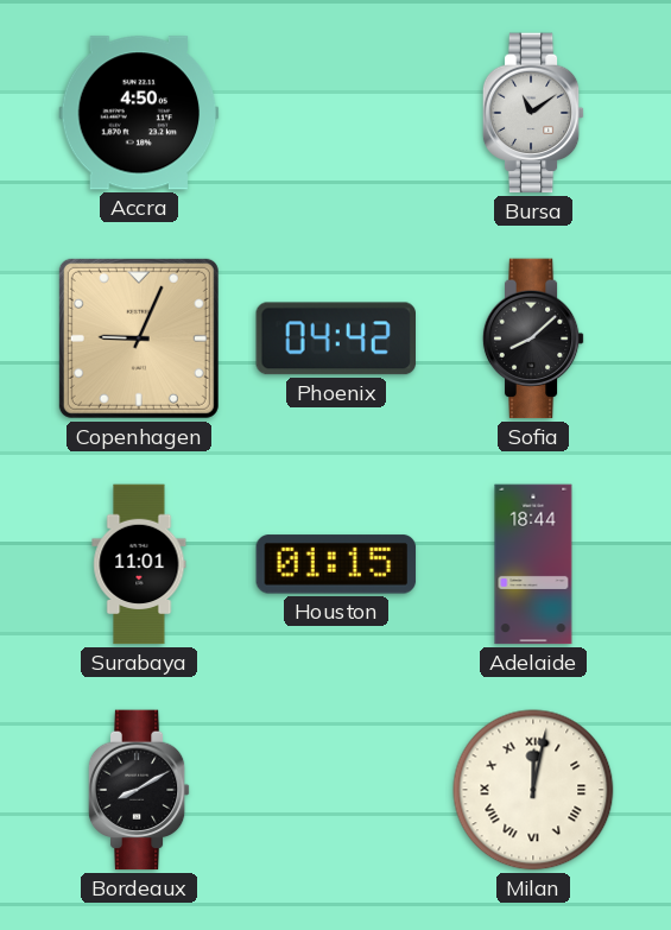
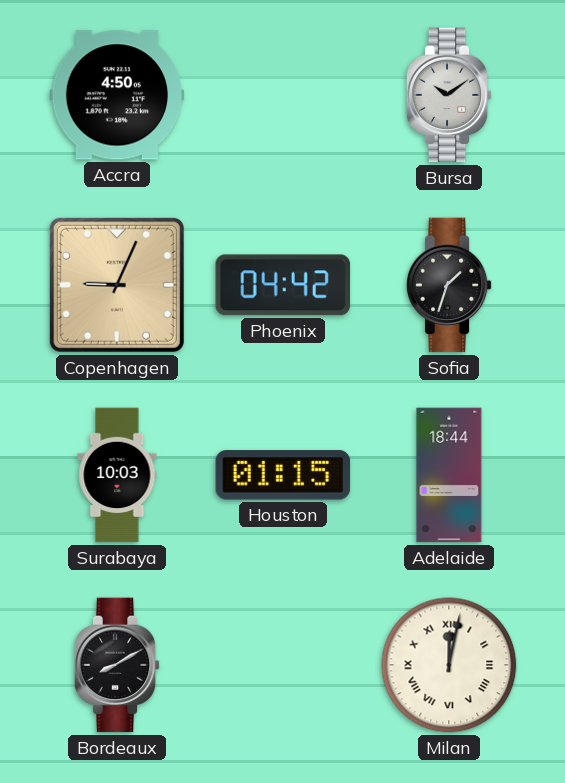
Bursa: 11:09 -> 10:09
Sofia: 8:08 -> 1:33
Surabaya: 11:01 -> 10:03
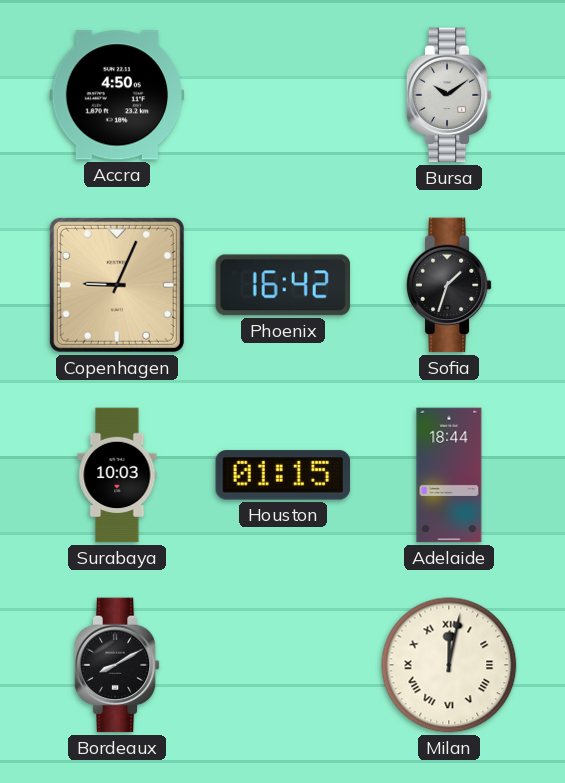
Phoenix: 04:42 -> 16:42
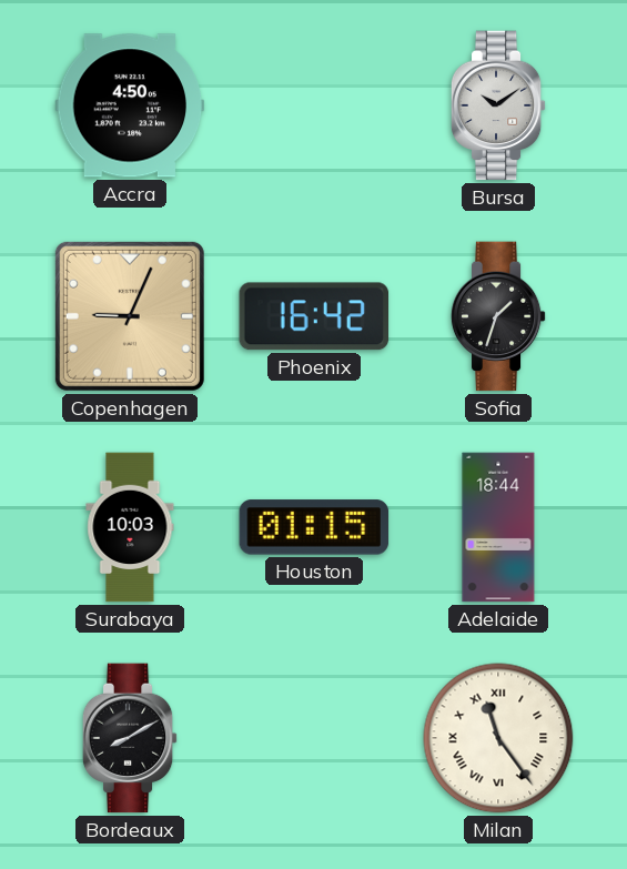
Milan: 12:02 -> 11:24
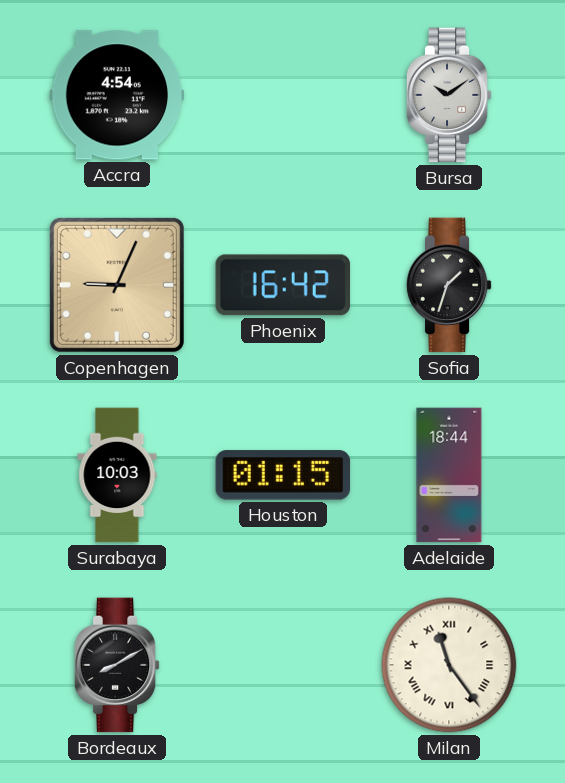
Accra: 4:50 -> 4:54
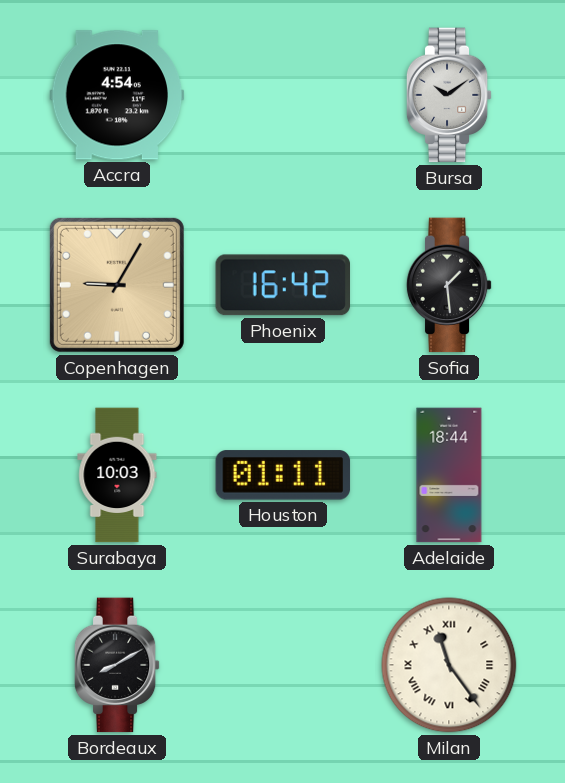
Copenhagen: 9:04 -> 9:05
Sofia: 1:33 -> 1:29
Houston: 01:15 -> 01:11
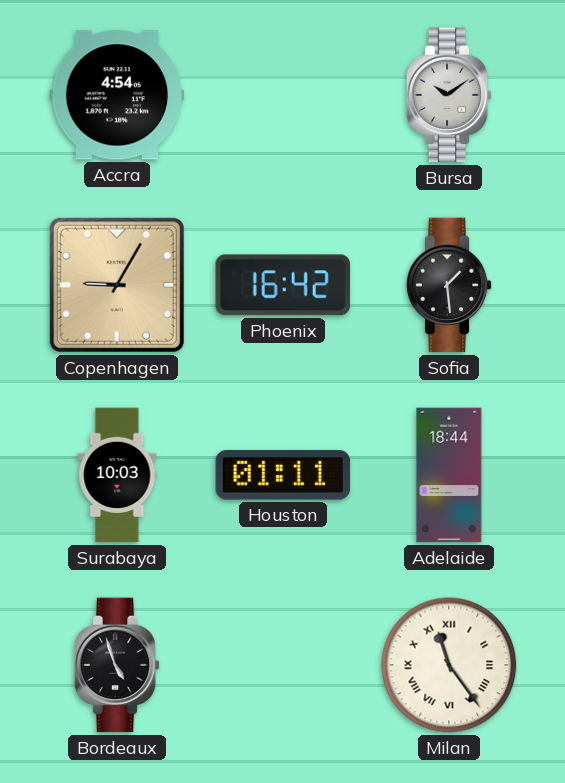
Bordeaux: 8:10 -> 4:57
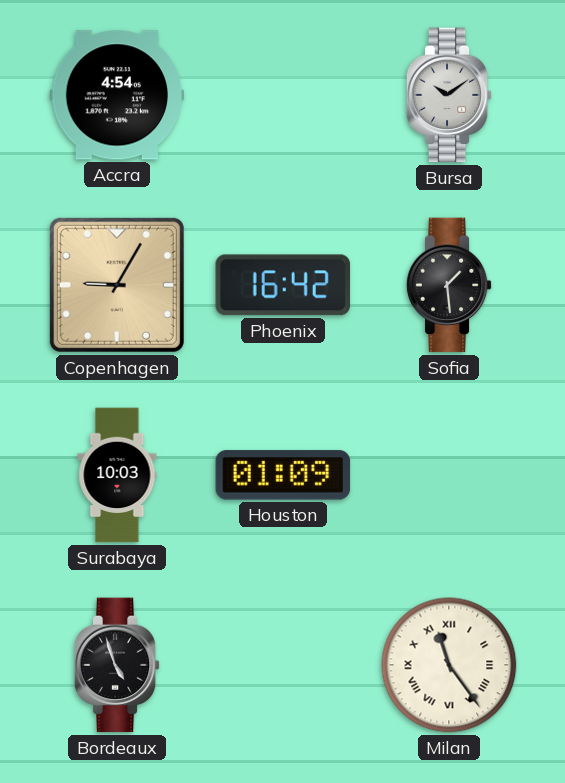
Houston: 01:11 -> 01:09
Adelaide: 18:44 -> none
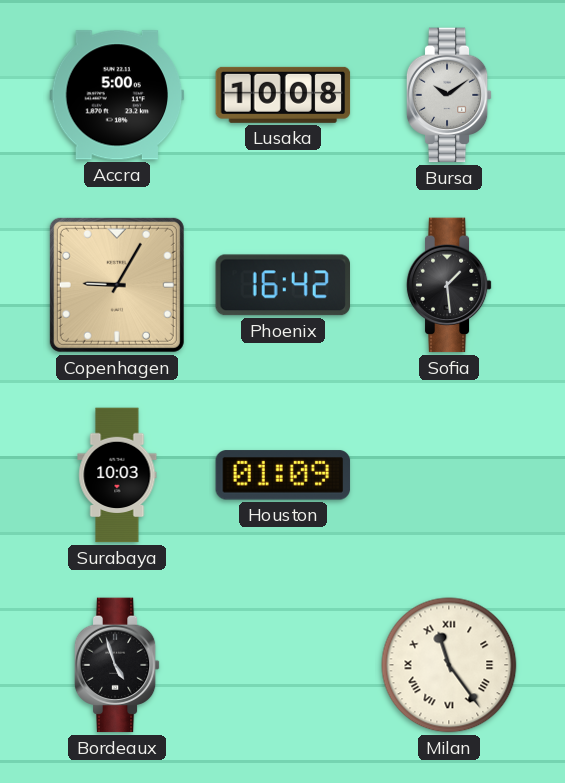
Accra: 4:54 -> 5:00
Lusaka: none -> 10:08
